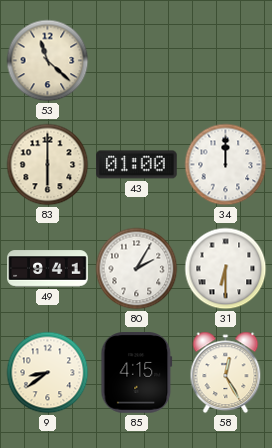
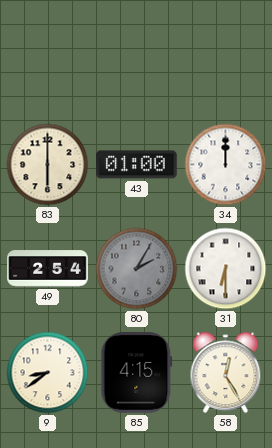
53: 11:22 -> none
49: 9:41 -> 2:54
80 dial: white -> grey
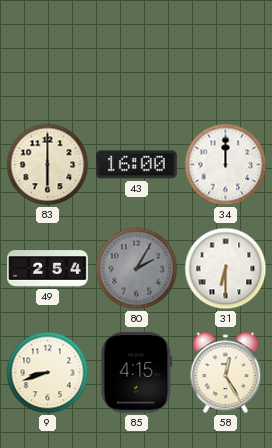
43: 01:00 -> 16:00
9: 8:39 -> 8:42
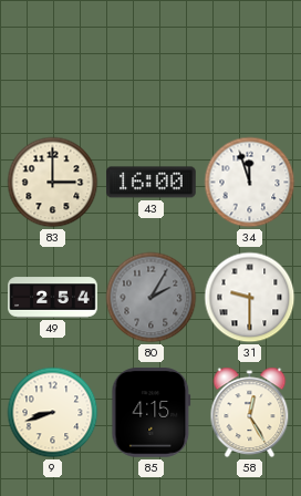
83: 6:00 -> 3:00
34: 12:00 -> 11:57
31: 6:30 -> 9:30
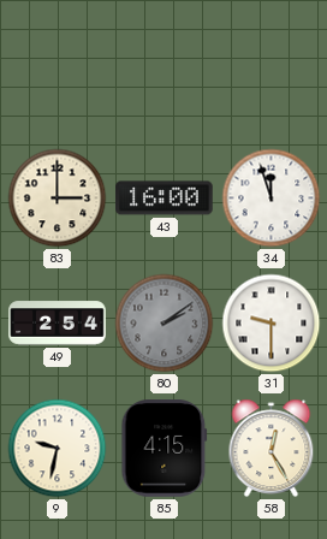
80: 2:05 -> 2:09
9: 8:42 -> 9:32
